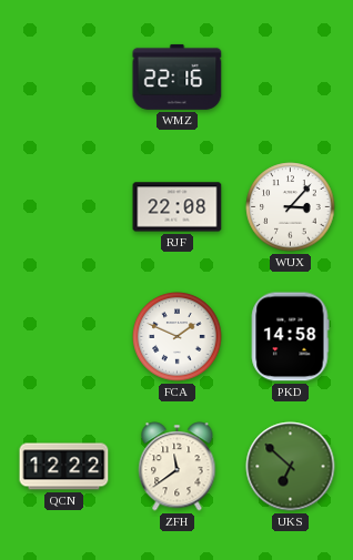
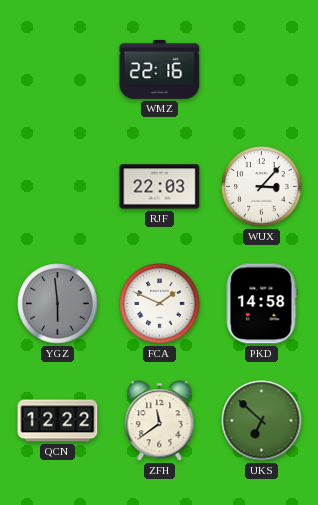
RJF: 22:08 -> 22:03
YGZ: none -> 5:59
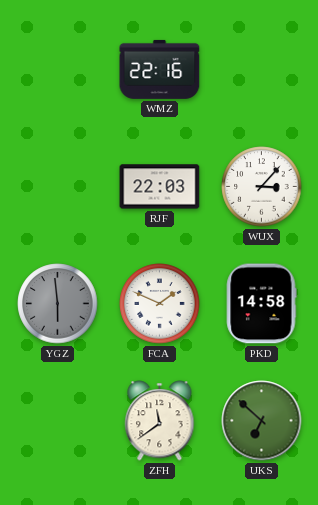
QCN: 12:22 -> none
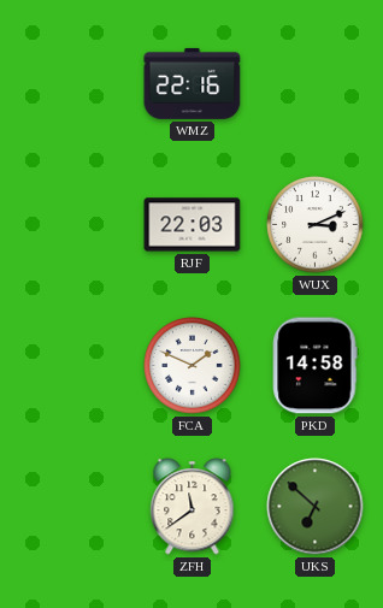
WUX: 3:07 -> 3:11
YGZ: 5:59 -> none
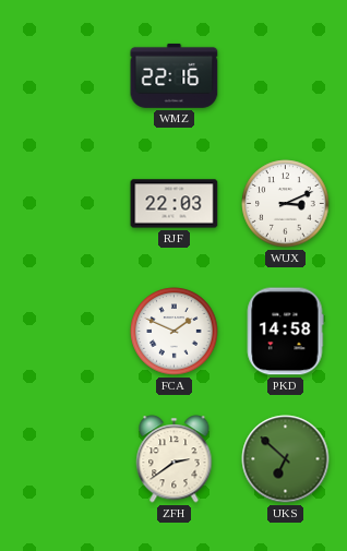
ZFH: 11:39 -> 2:39
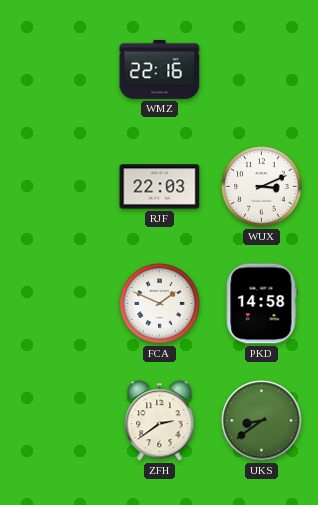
UKS: 6:52 -> 8:39
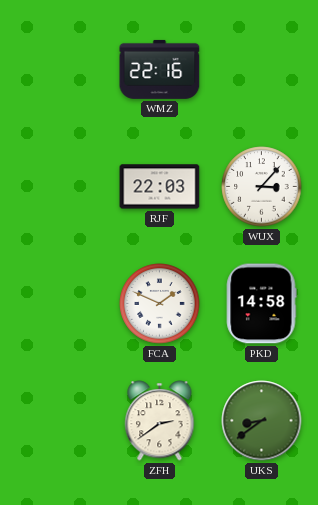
WUX: 3:11 -> 3:07
